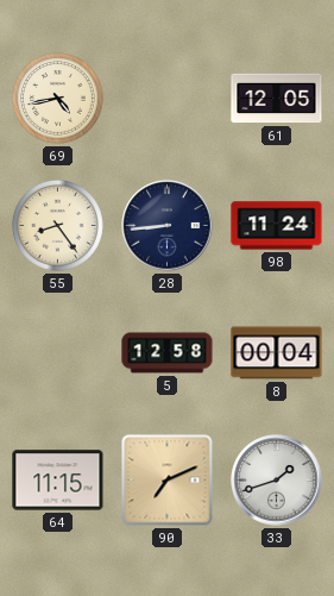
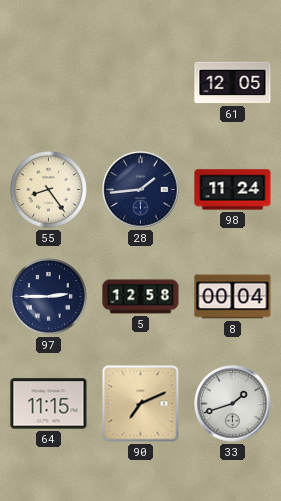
69: 4:43 -> none
28: 8:44 -> 1:44
97: none -> 2:45
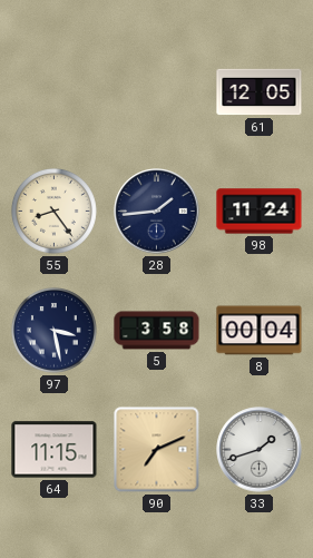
97: 2:45 -> 3:28
5: 12:58 -> 3:58
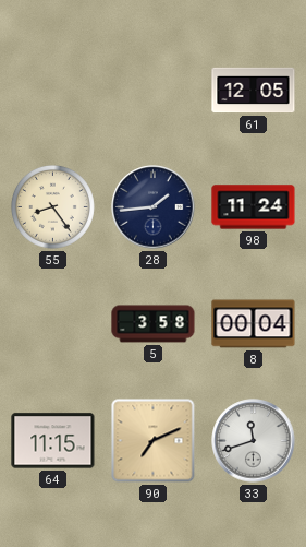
97: 3:28 -> none
33: 1:42 -> 11:42
